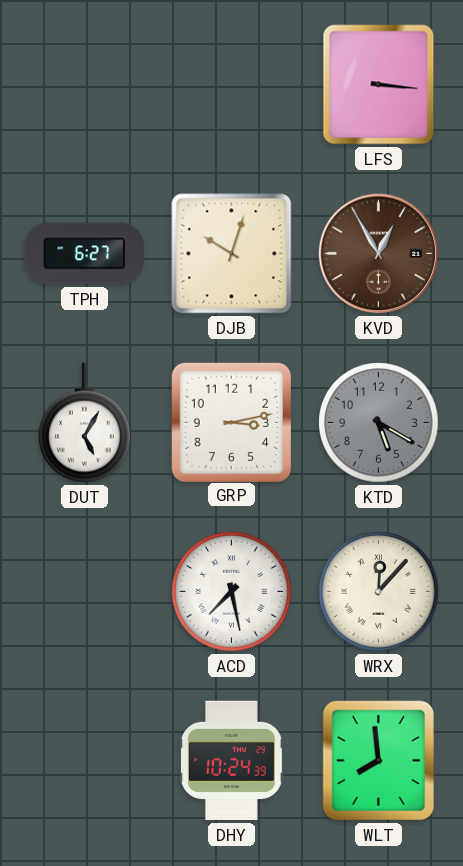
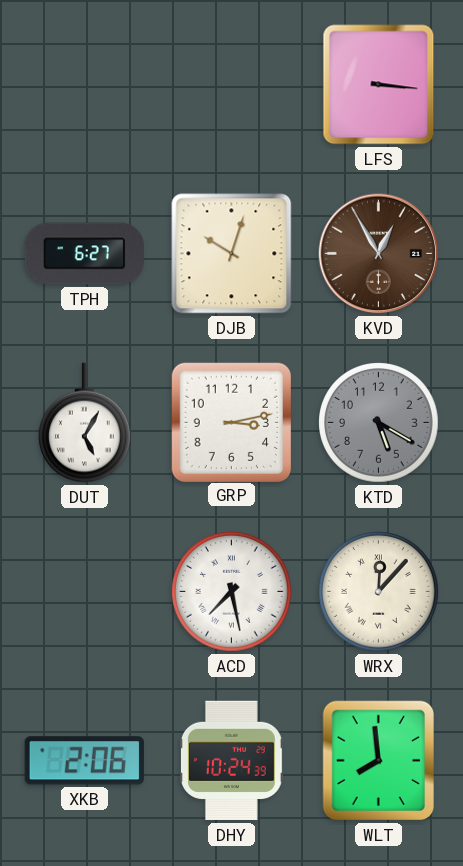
XKB: none -> 2:06
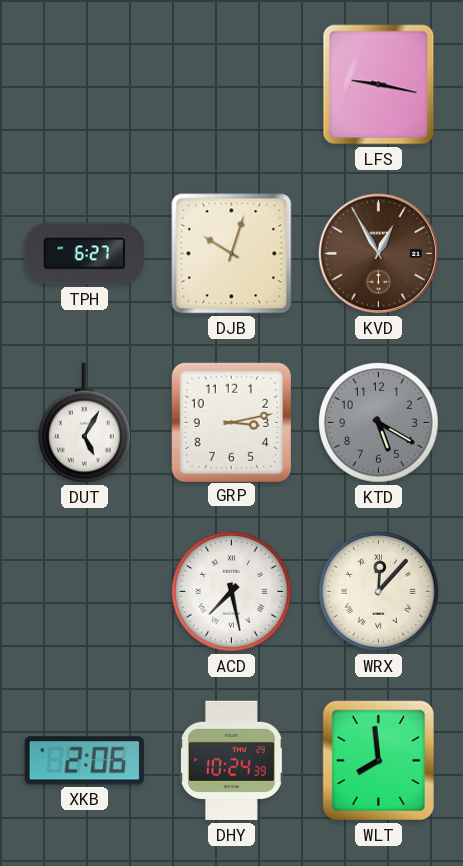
LFS: 3:16 -> 9:17
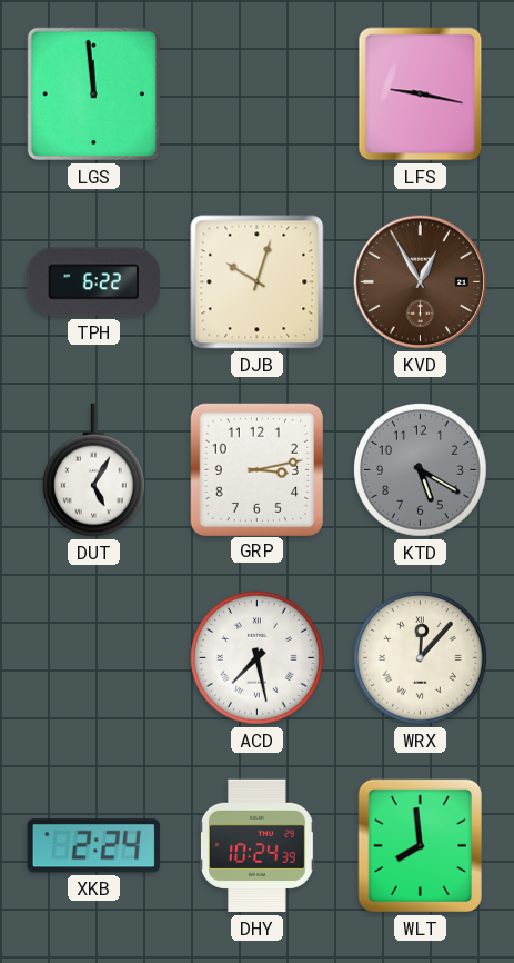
LGS: none -> 11:59
TPH: 6:27 -> 6:22
XKB: 2:06 -> 2:24
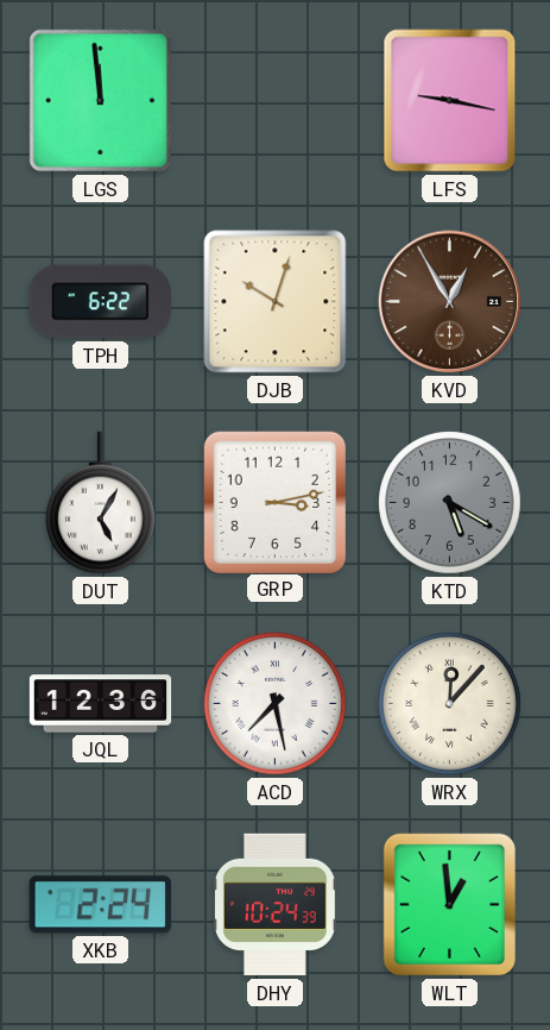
JQL: none -> 12:36
WLT: 7:59 -> 12:59
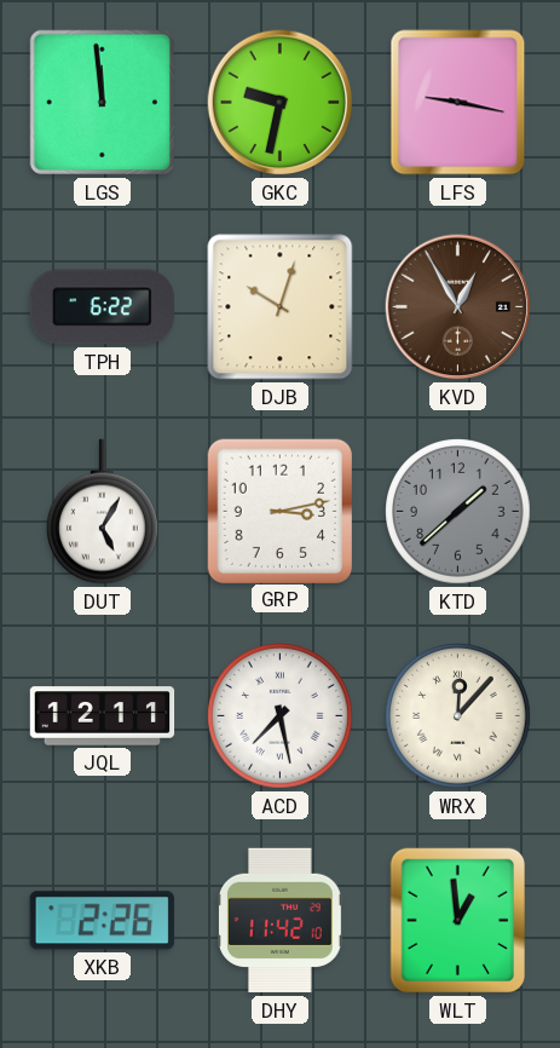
GKC: none -> 9:32
KTD: 5:20 -> 1:38
JQL: 12:36 -> 12:11
XKB: 2:24 -> 2:26
DHY: 10:24 -> 11:42
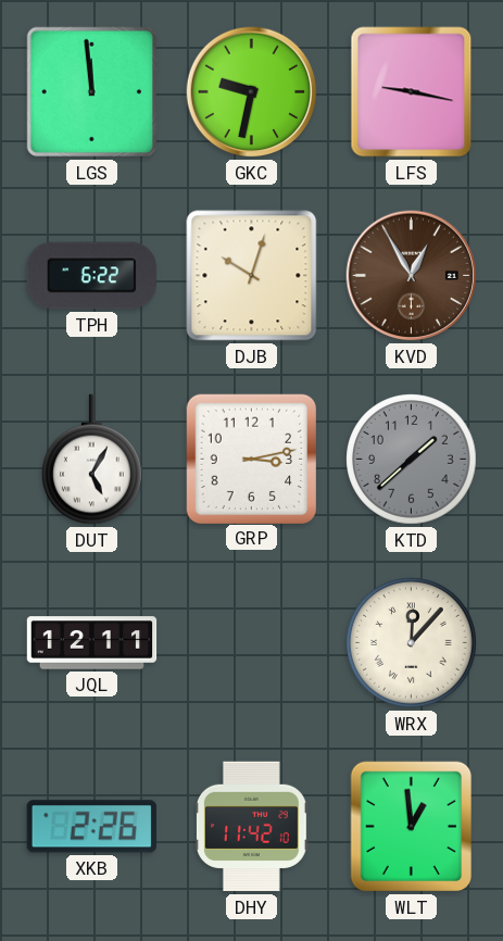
ACD: 7:28 -> none
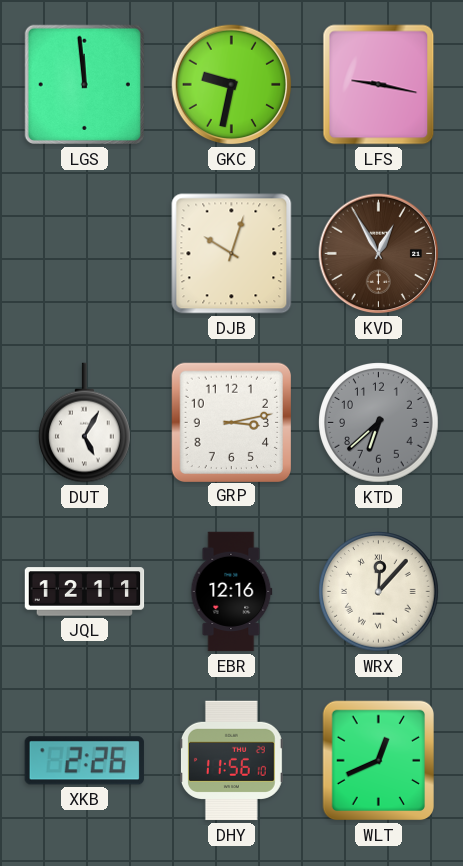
TPH: 6:22 -> none
KTD: 1:38 -> 6:38
EBR: none -> 12:16
DHY: 11:42 -> 11:56
WLT: 12:59 -> 12:41
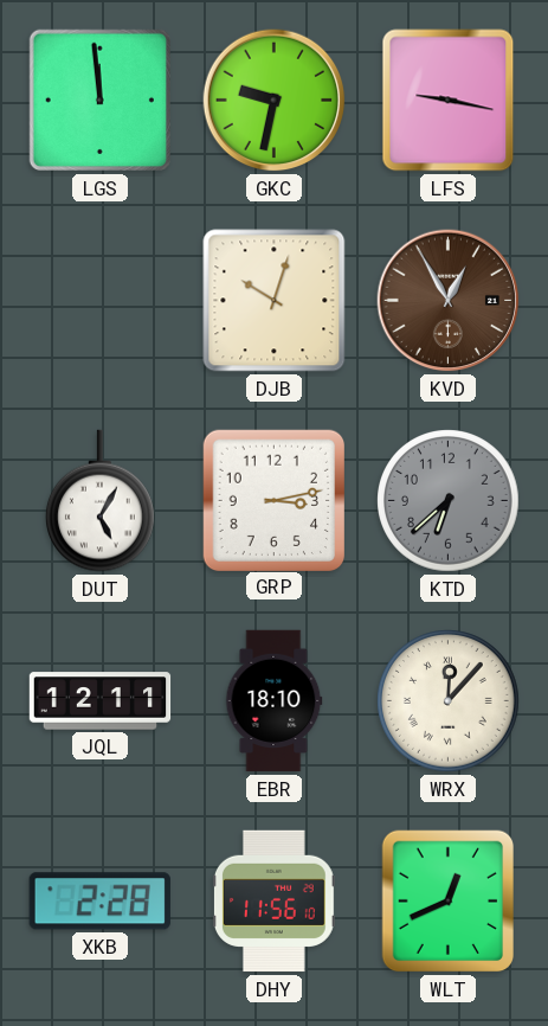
EBR: 12:16 -> 18:10
XKB: 2:26 -> 2:28
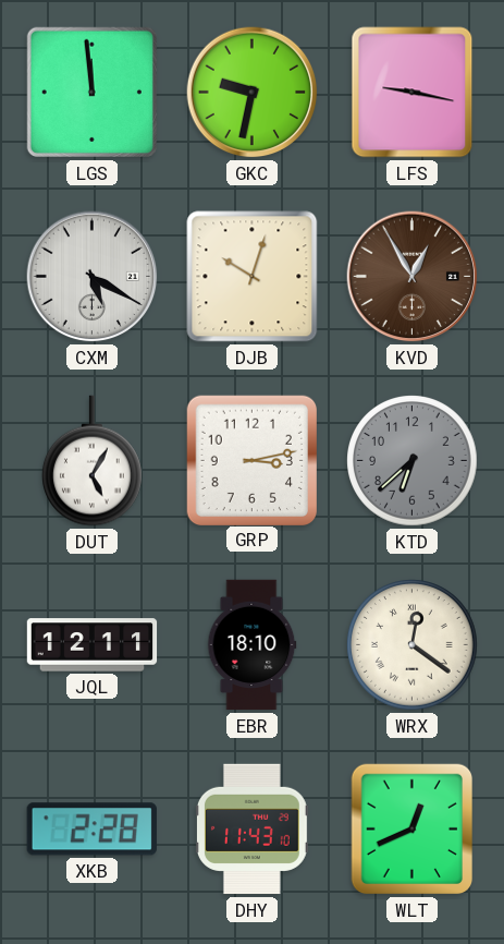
CXM: none -> 5:20
WRX: 12:07 -> 12:21
DHY: 11:56 -> 11:43
